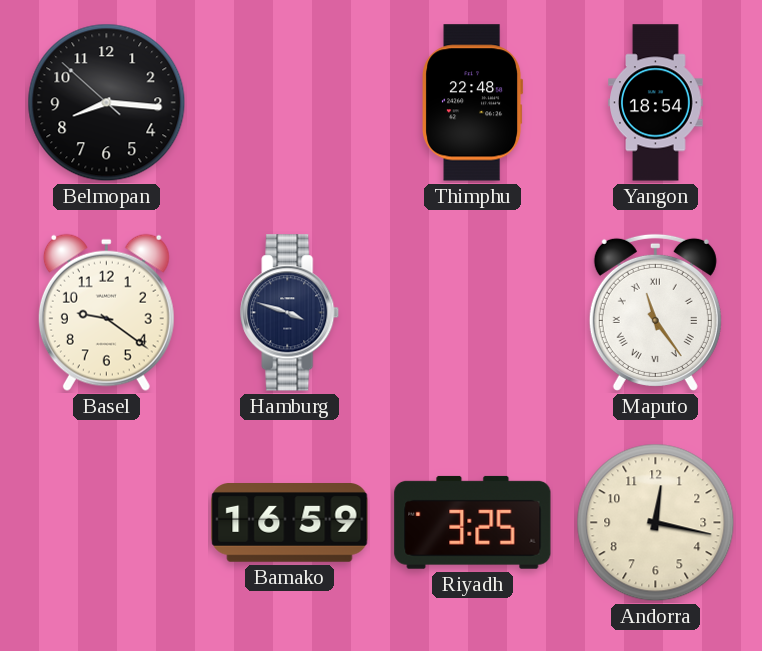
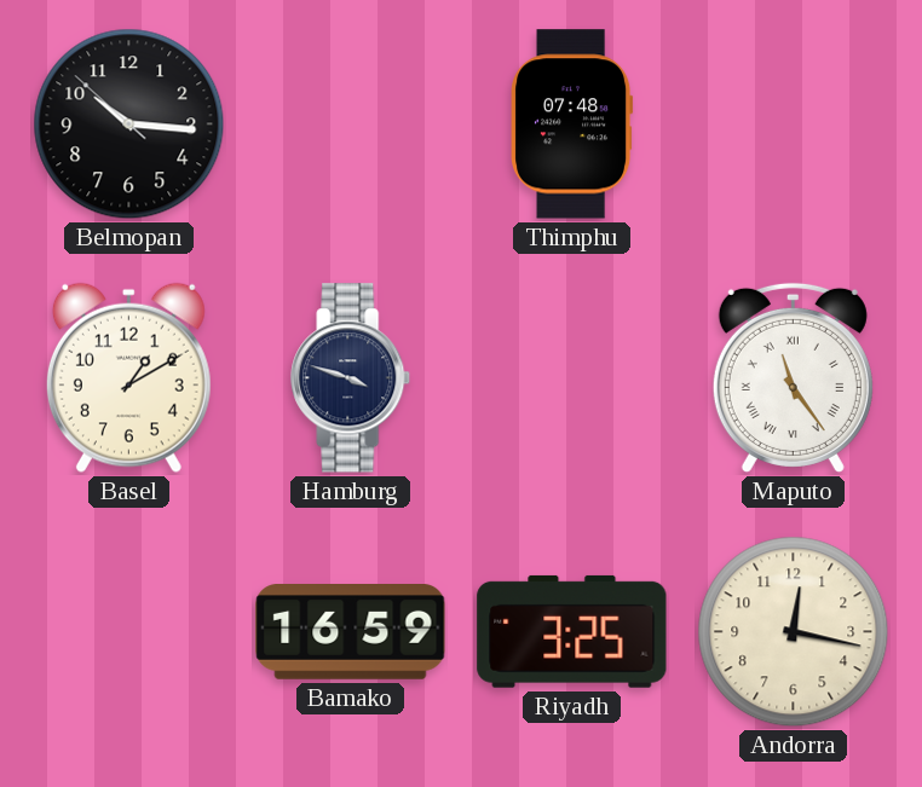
Belmopan: 8:15 -> 10:15
Thimphu: 22:48 -> 07:48
Yangon: 18:54 -> none
Basel: 9:21 -> 1:10
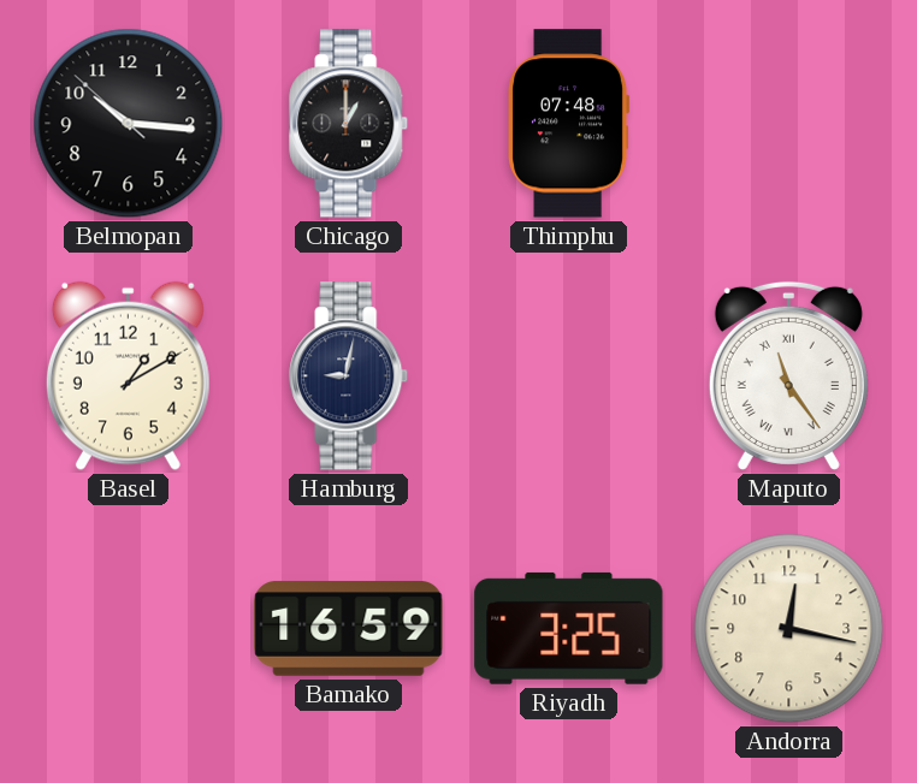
Chicago: none -> 1:00
Hamburg: 3:48 -> 9:02
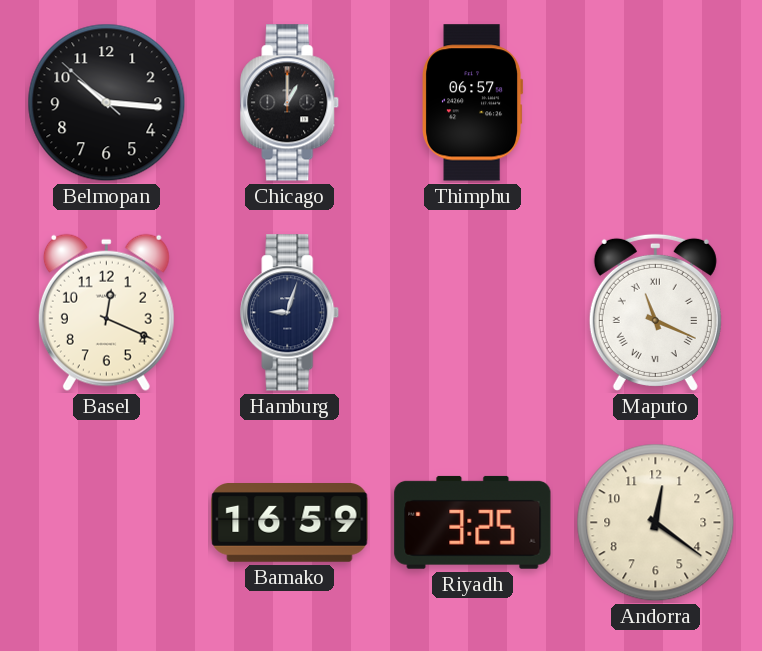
Thimphu: 07:48 -> 06:57
Basel: 1:10 -> 12:19
Hamburg: 9:02 -> 9:03
Maputo: 11:24 -> 11:19
Andorra: 12:17 -> 12:21
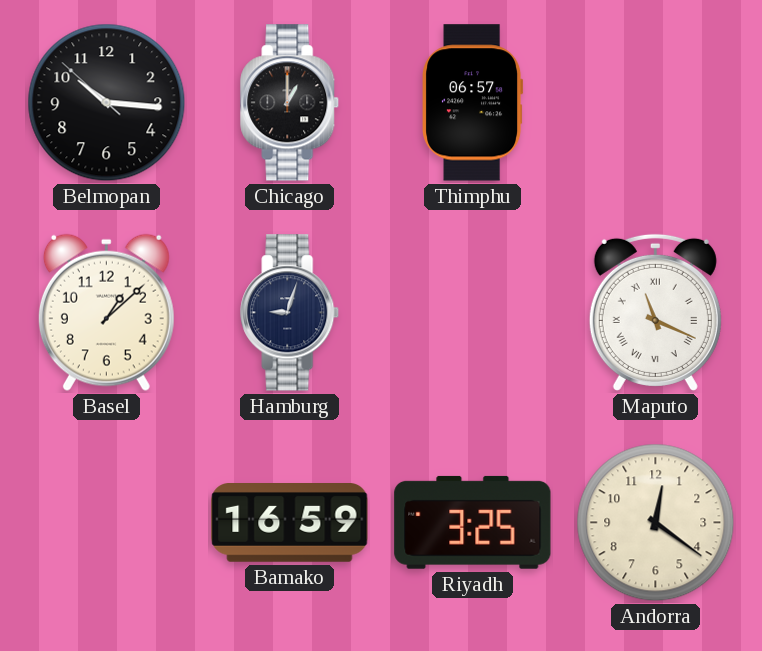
Basel: 12:19 -> 1:08
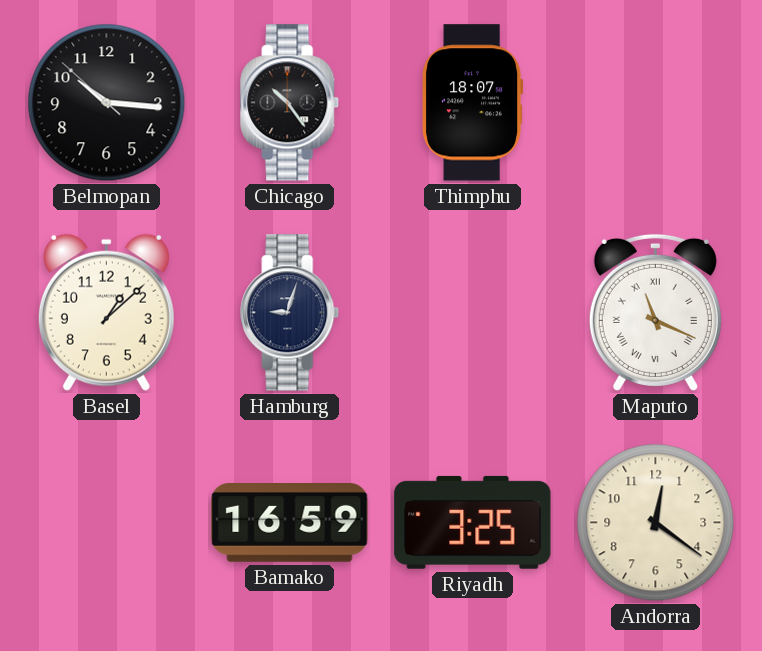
Chicago: 1:00 -> 10:24
Thimphu: 06:57 -> 18:07
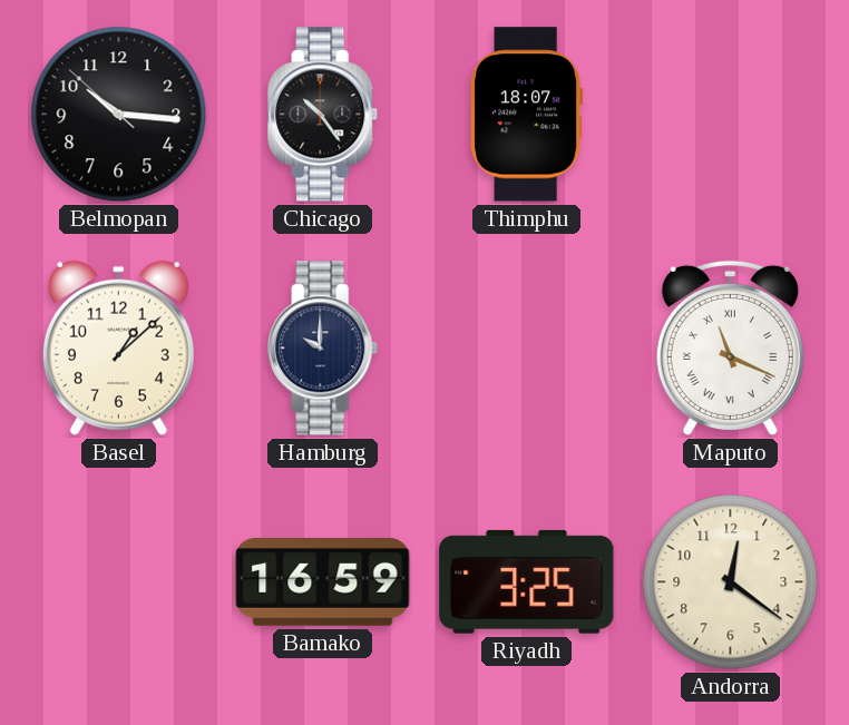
Hamburg: 9:03 -> 10:00
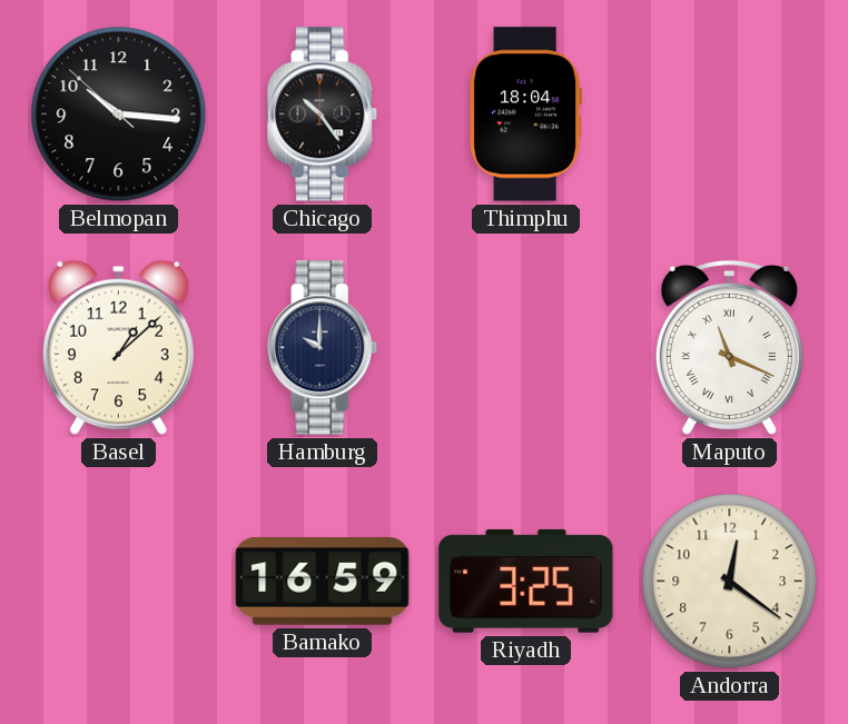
Thimphu: 18:07 -> 18:04
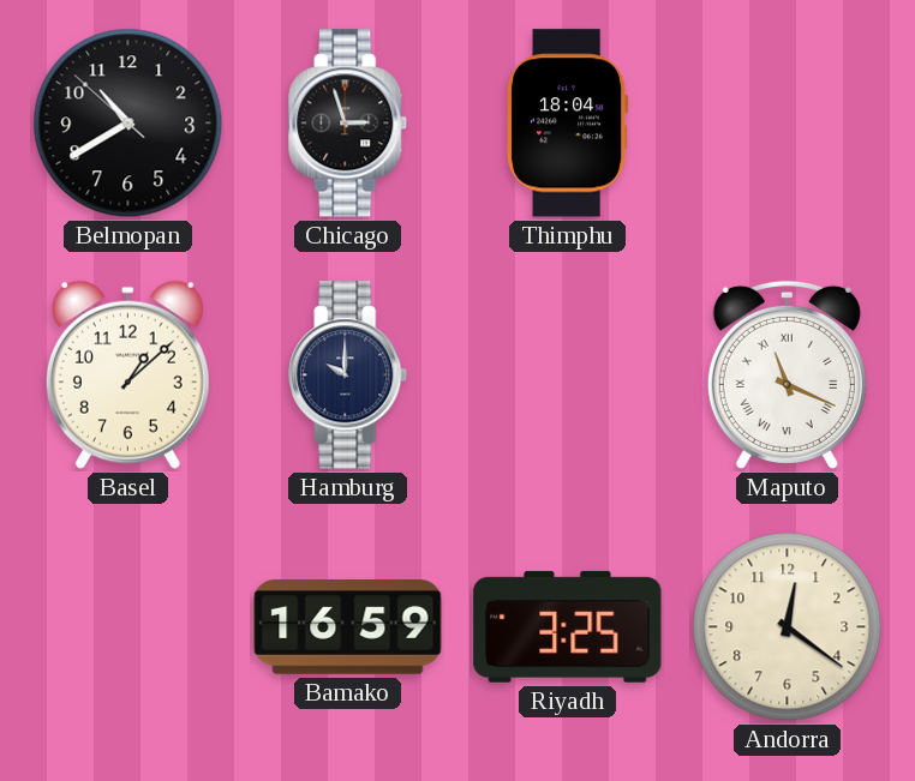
Belmopan: 10:15 -> 10:39
Chicago: 10:24 -> 2:57
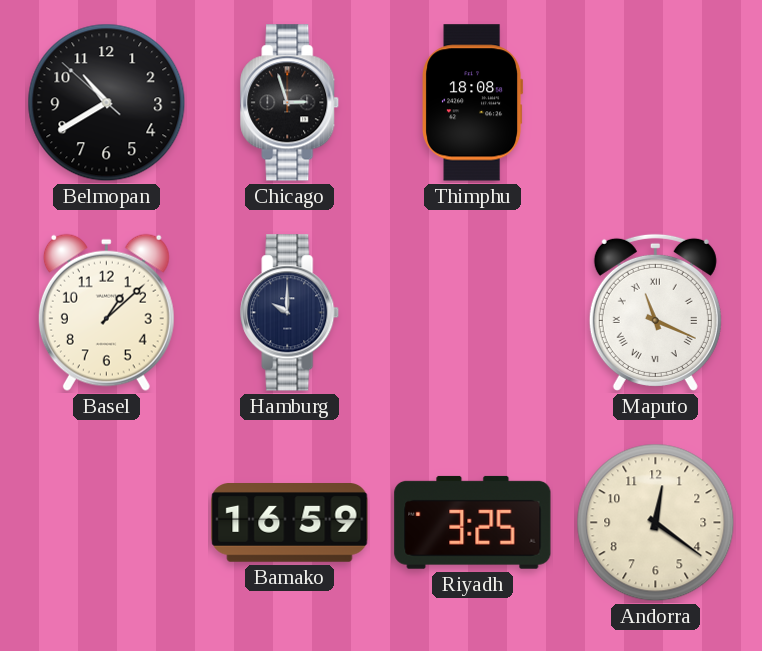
Thimphu: 18:04 -> 18:08
